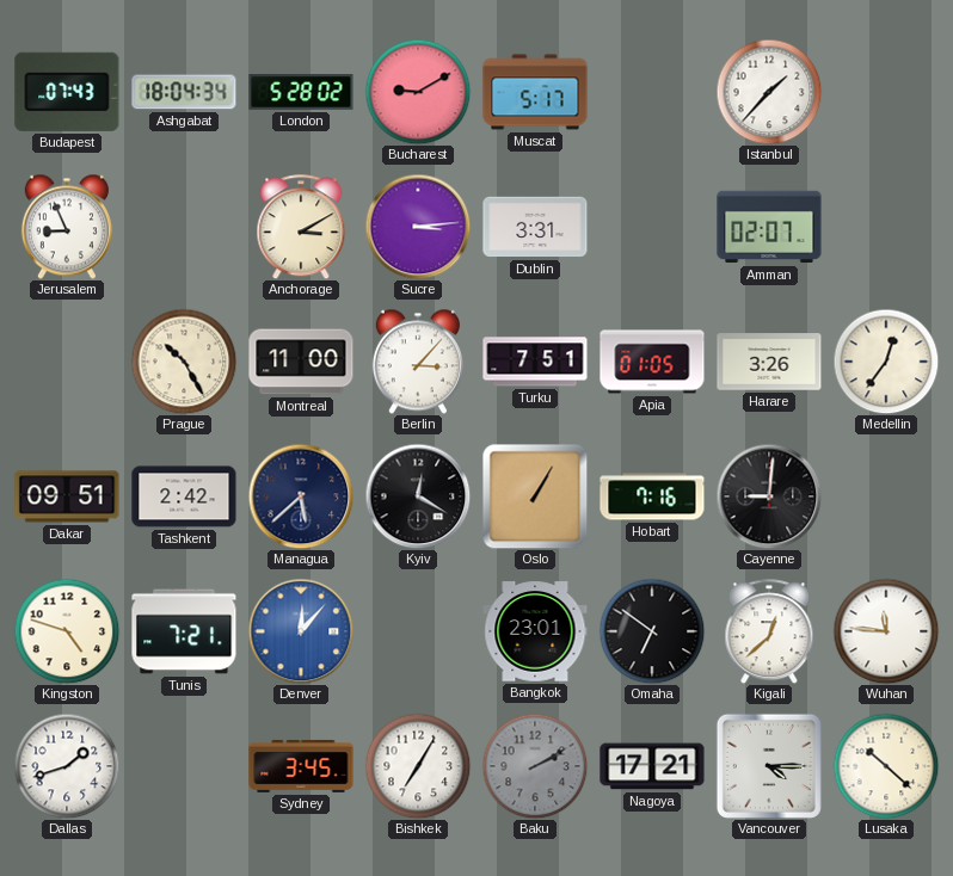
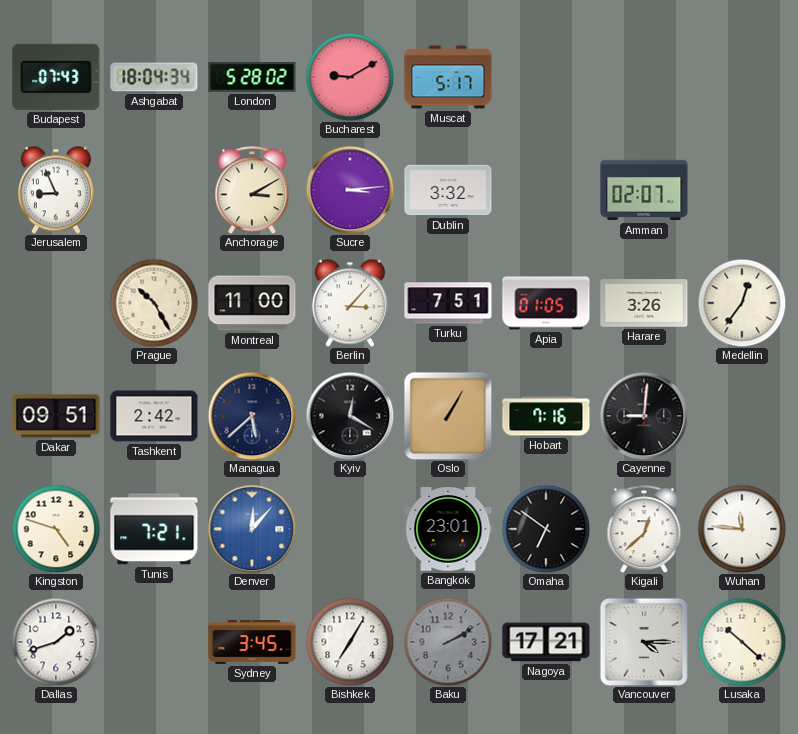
Istanbul: 1:37 -> none
Dublin: 3:31 -> 3:32
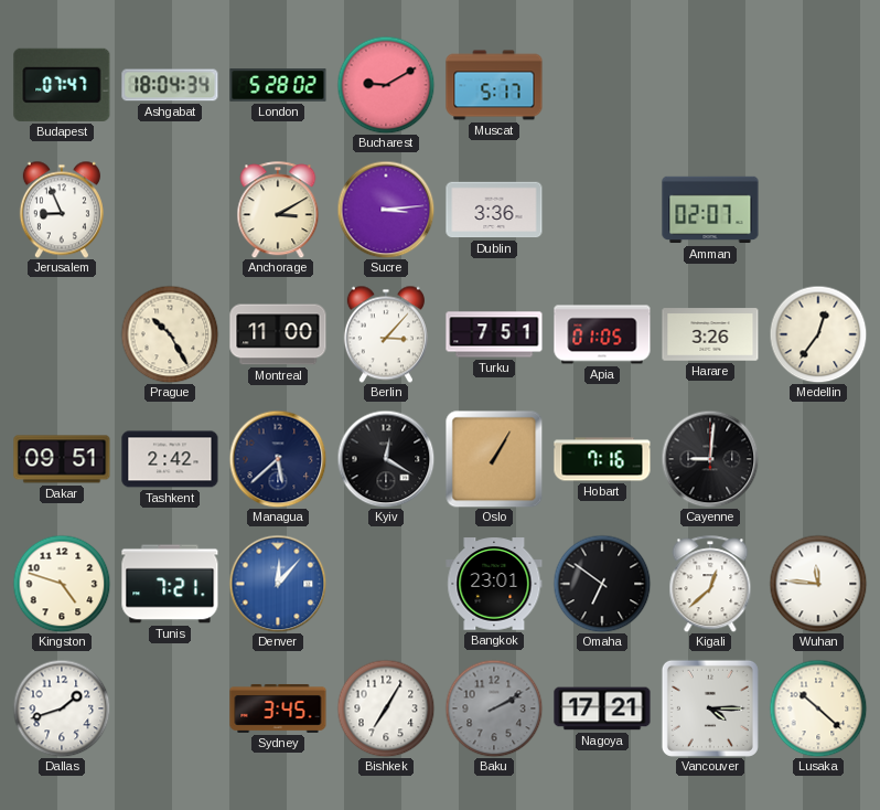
Budapest: 07:43 -> 07:47
Dublin: 3:32 -> 3:36
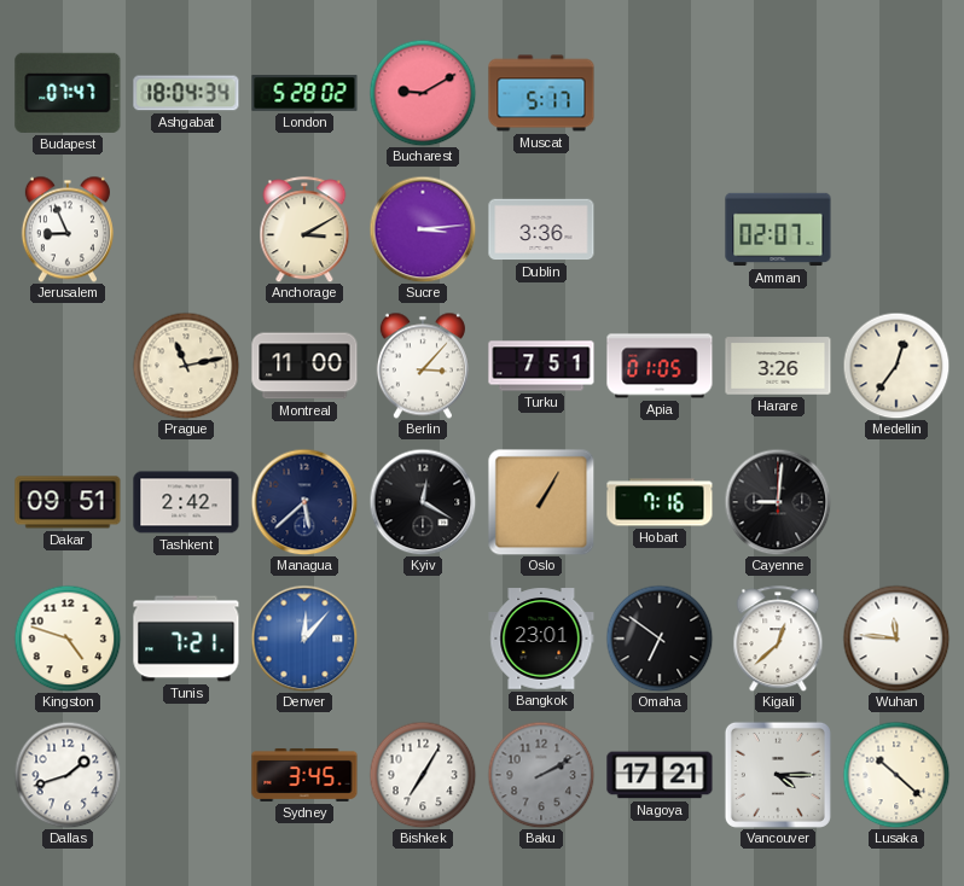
Prague: 10:25 -> 11:13
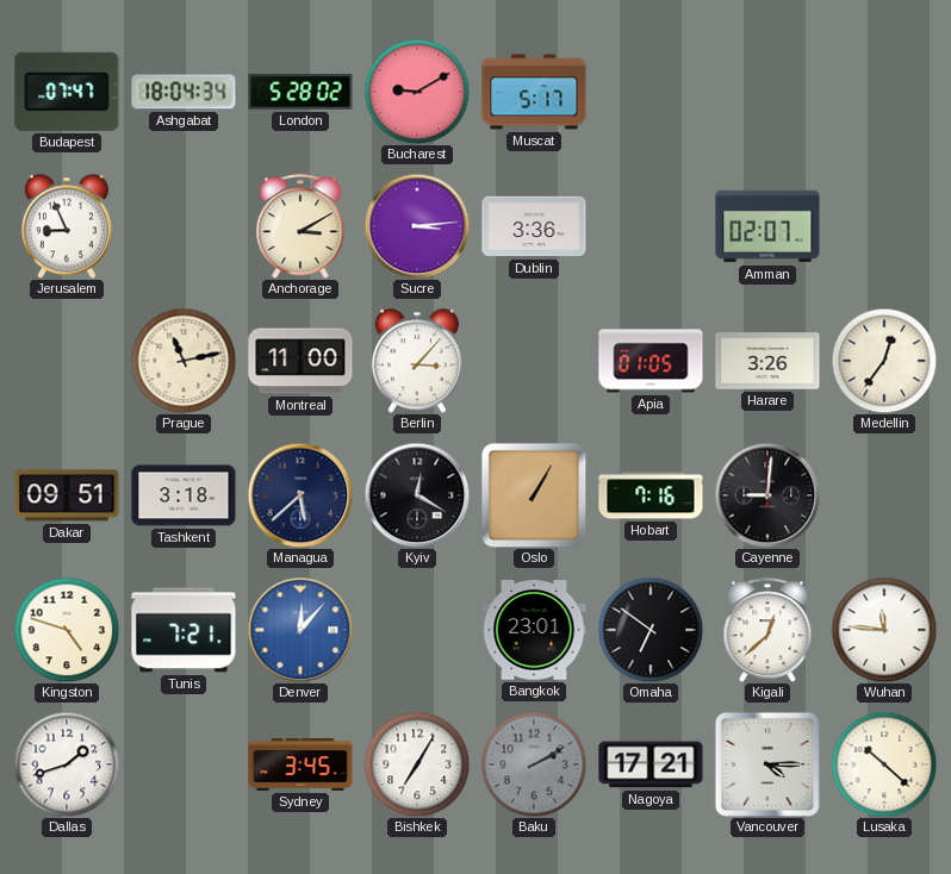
Turku: 7:51 -> none
Tashkent: 2:42 -> 3:18
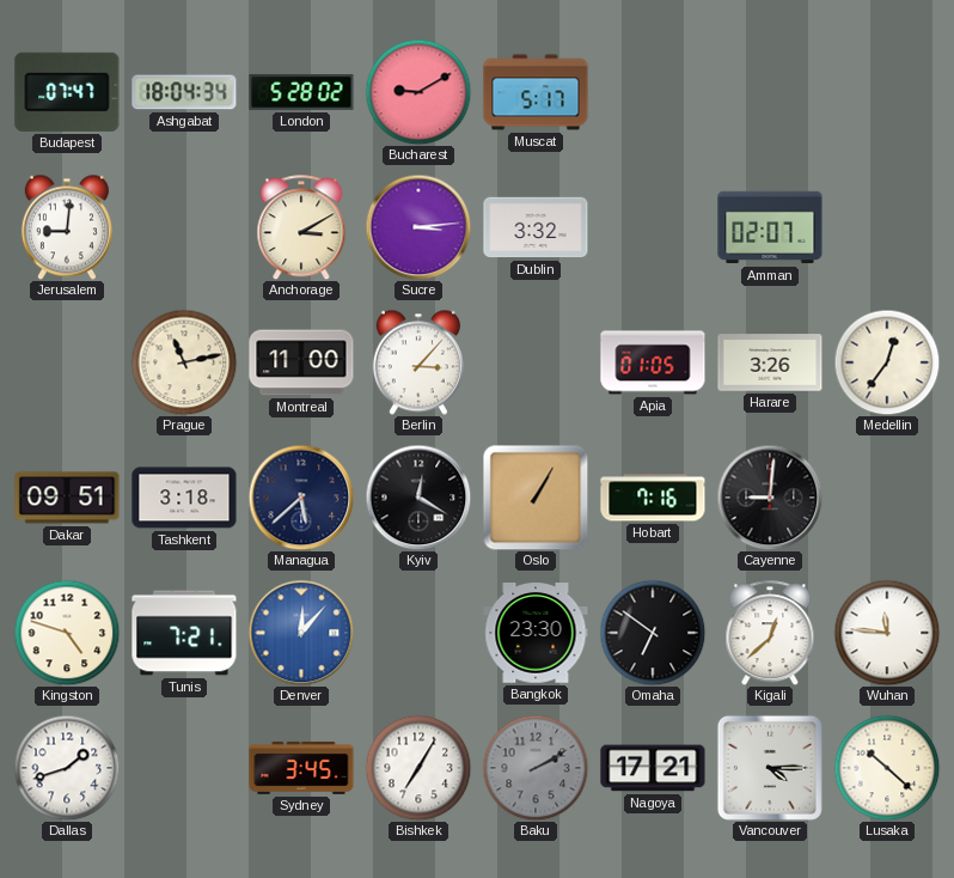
Jerusalem: 8:56 -> 9:01
Dublin: 3:36 -> 3:32
Bangkok: 23:01 -> 23:30
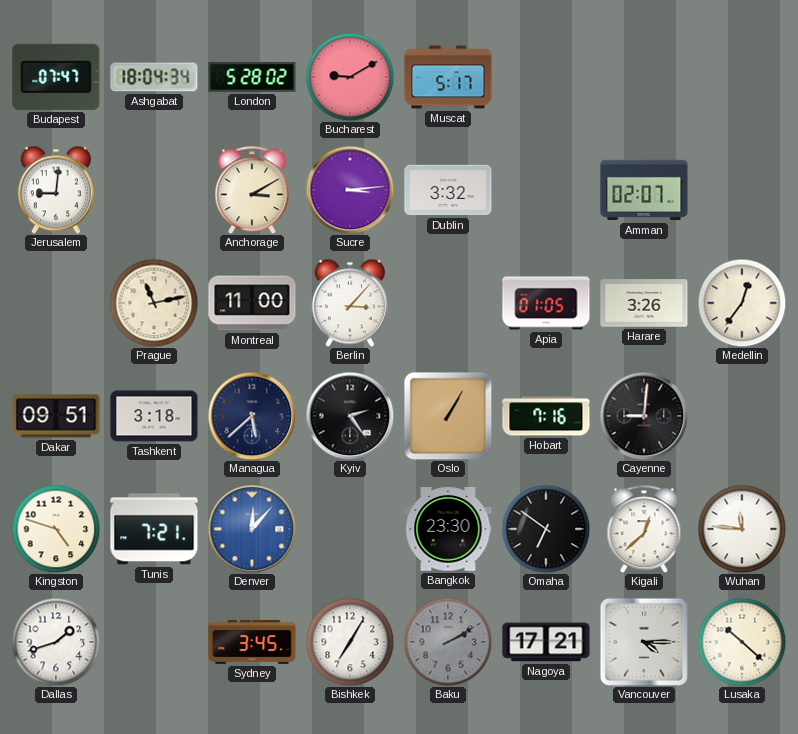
Kyiv: 12:20 -> 2:24
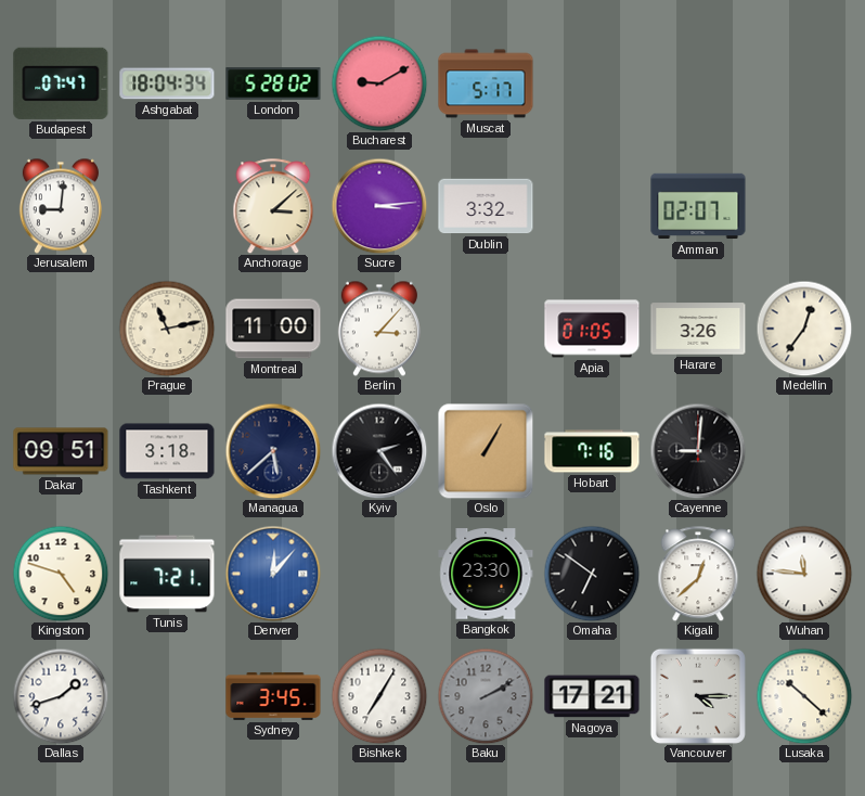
Anchorage: 3:10 -> 3:08
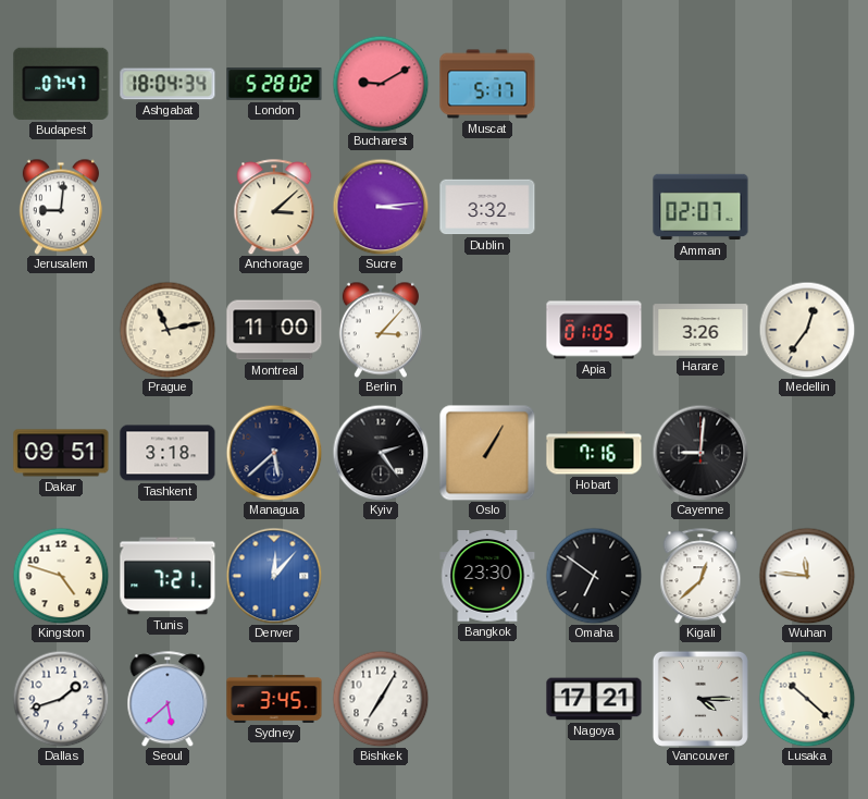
Seoul: none -> 5:38
Baku: 2:10 -> none
